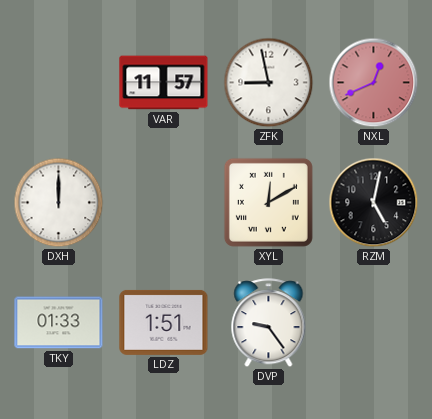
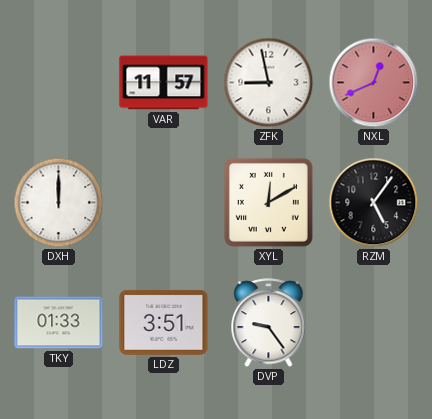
RZM: 5:02 -> 5:06
LDZ: 1:51 -> 3:51
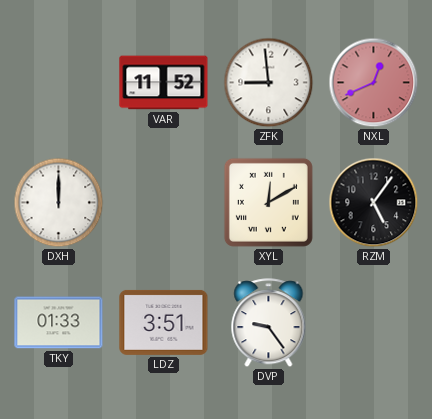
VAR: 11:57 -> 11:52
ZFK: 8:58 -> 8:59
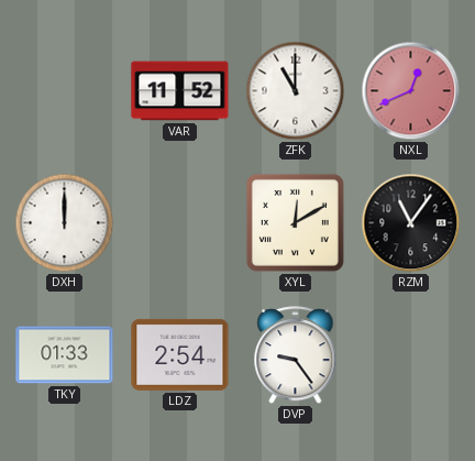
ZFK: 8:59 -> 11:00
RZM: 5:06 -> 11:06
LDZ: 3:51 -> 2:54
